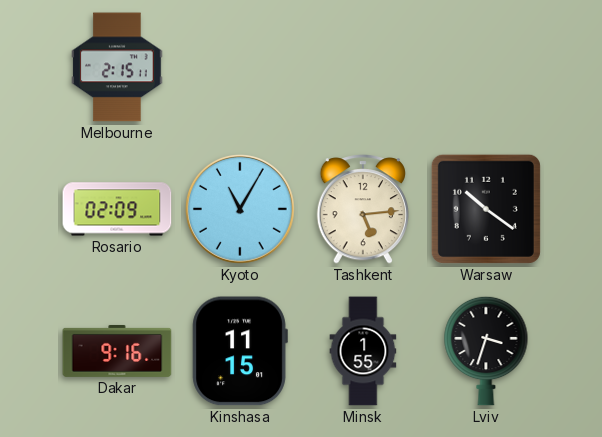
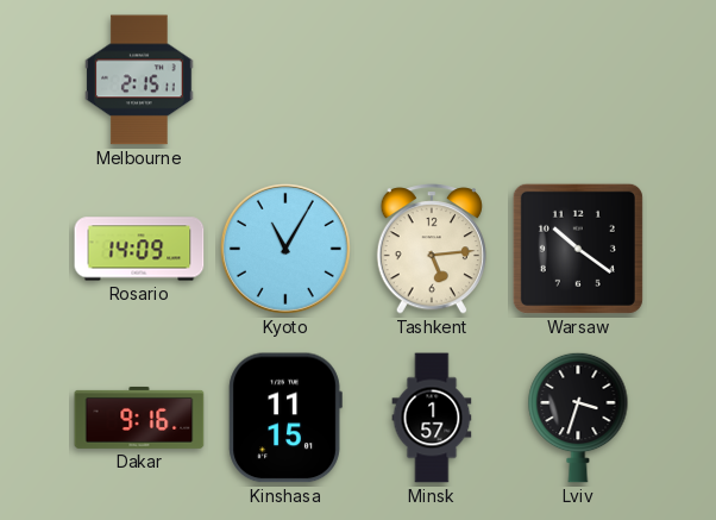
Rosario: 02:09 -> 14:09
Minsk: 1:55 -> 1:57
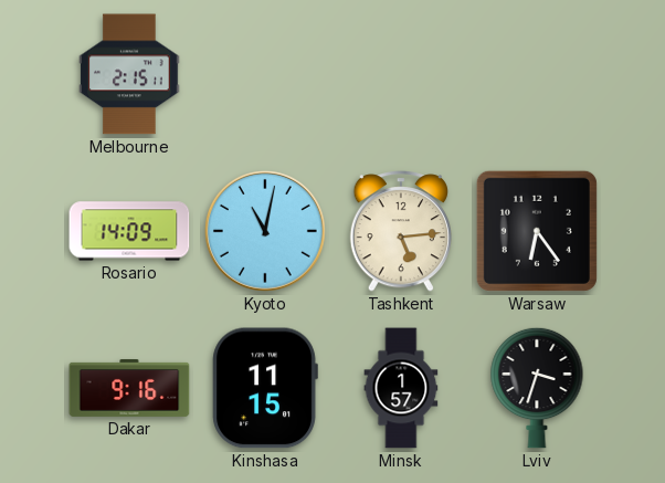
Kyoto: 11:05 -> 11:02
Warsaw: 10:21 -> 6:24
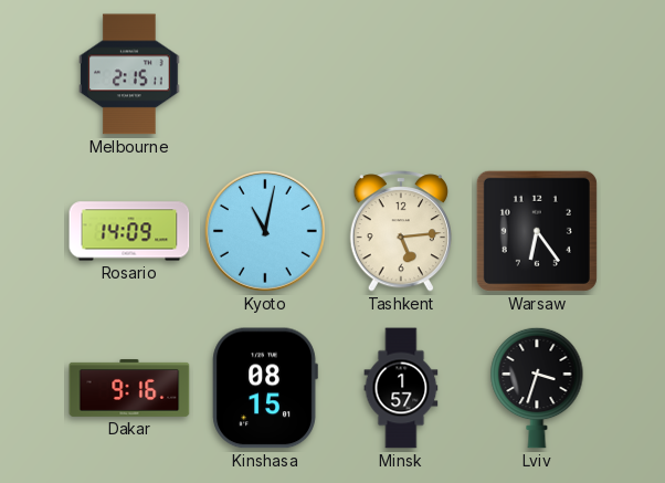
Kinshasa: 11:15 -> 08:15
